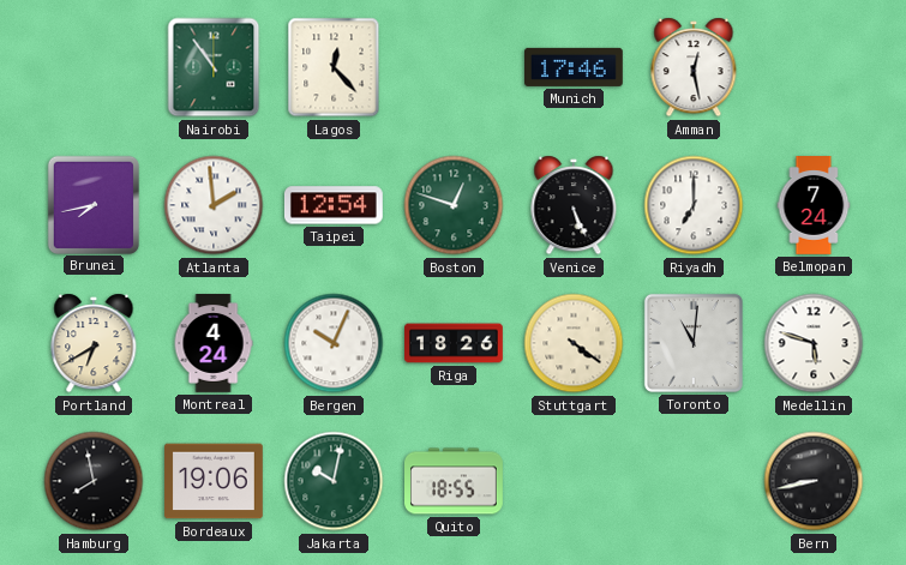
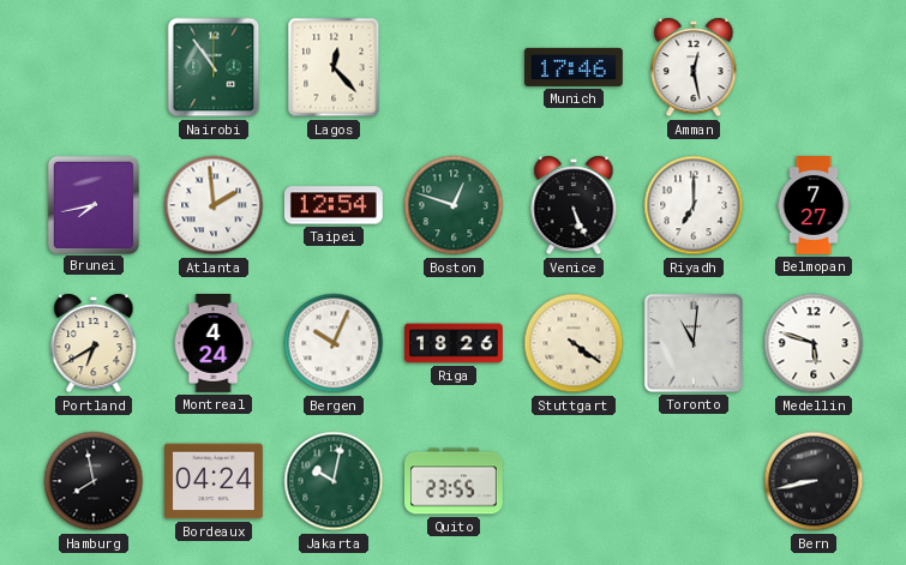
Belmopan: 7:24 -> 7:27
Bordeaux: 19:06 -> 04:24
Quito: 18:55 -> 23:55
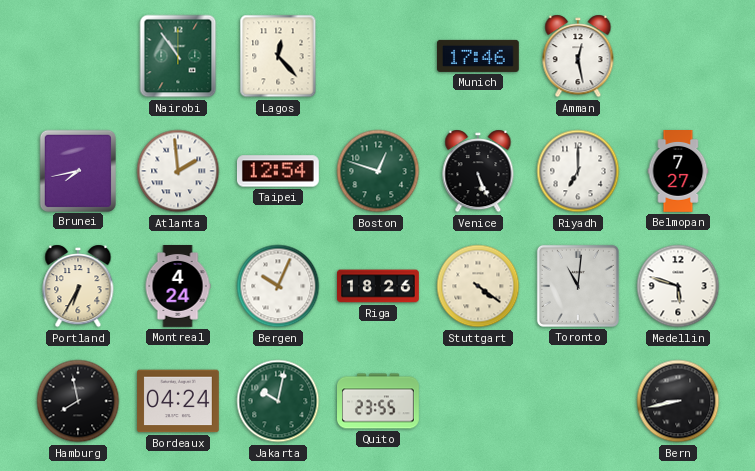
Portland: 6:40 -> 6:35
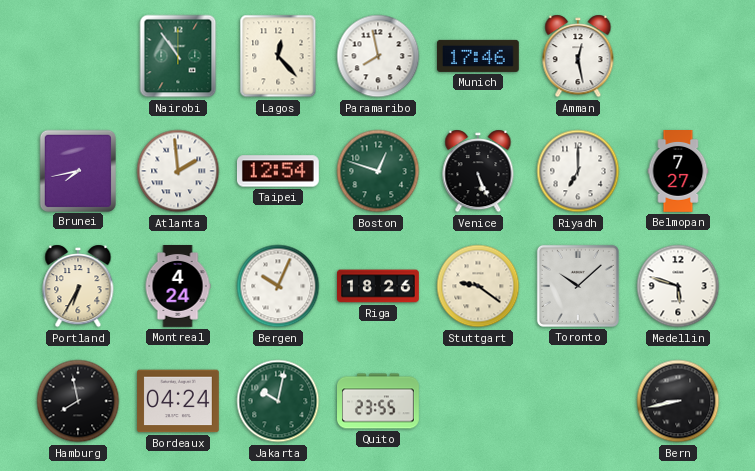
Paramaribo: none -> 7:58
Stuttgart: 4:21 -> 9:21
Toronto: 11:01 -> 10:08
